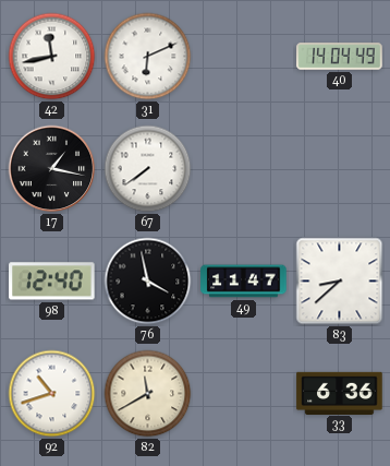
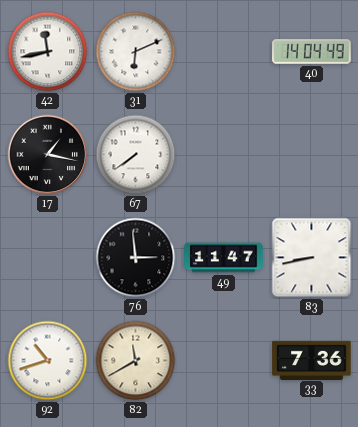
98: 12:40 -> none
76: 3:58 -> 2:59
83: 8:38 -> 8:43
33: 6:36 -> 7:36
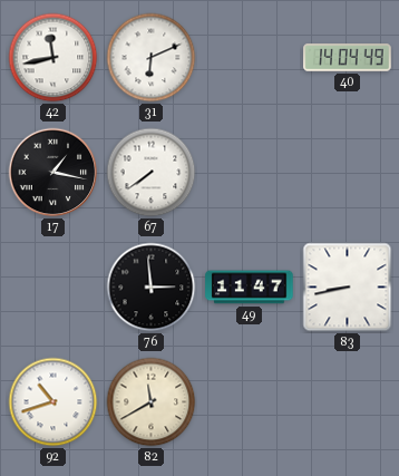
33: 7:36 -> none
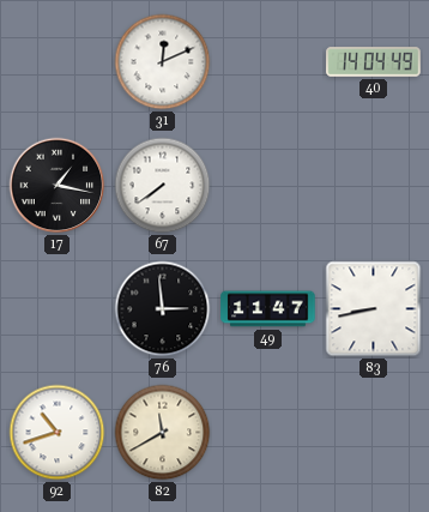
42: 11:43 -> none
31: 6:11 -> 12:11
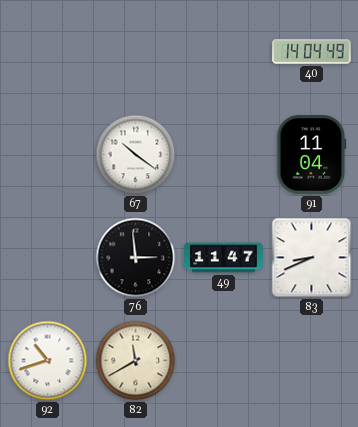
31: 12:11 -> none
17: 1:17 -> none
67: 7:39 -> 10:21
91: none -> 11:04
83: 8:43 -> 8:41
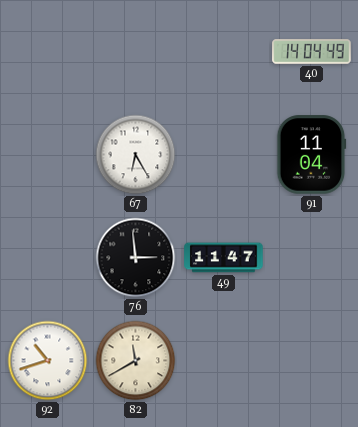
67: 10:21 -> 6:25
83: 8:41 -> none
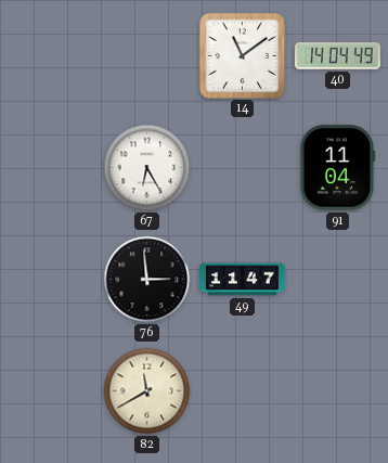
14: none -> 11:09
92: 10:42 -> none
